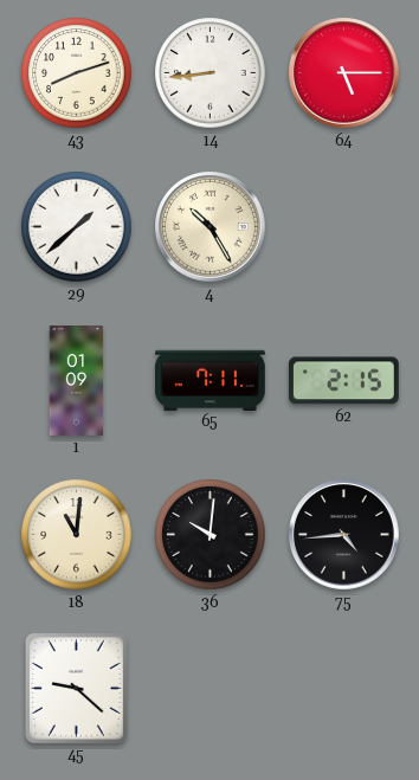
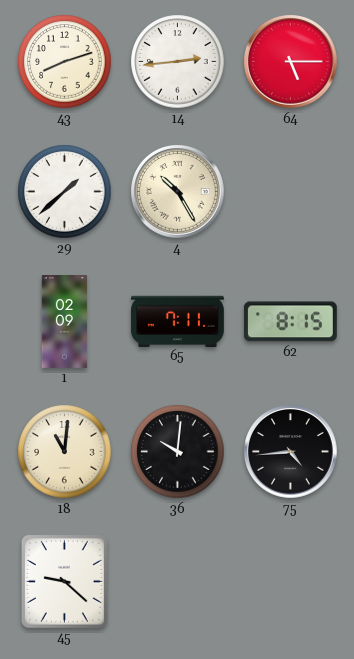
14: 8:44 -> 2:44
1: 01:09 -> 02:09
62: 2:15 -> 8:15
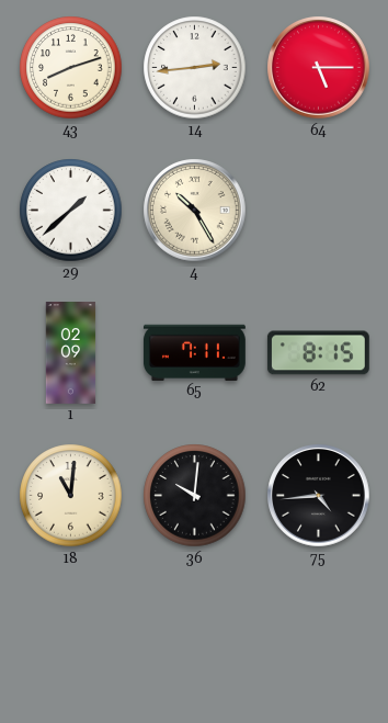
45: 9:22 -> none
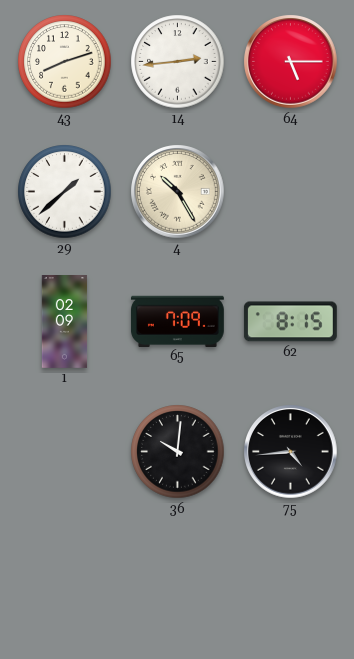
65: 7:11 -> 7:09
18: 11:01 -> none
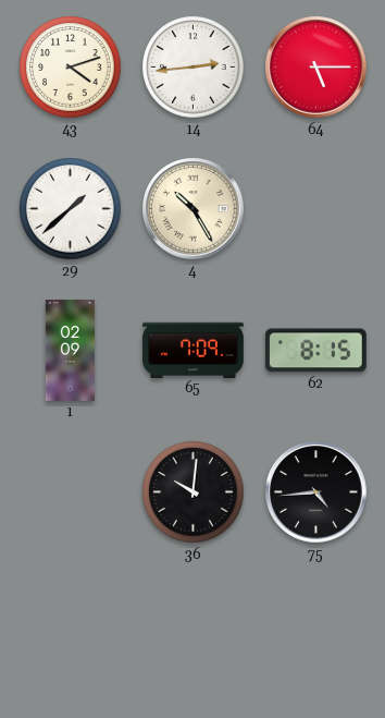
43: 8:12 -> 4:12
